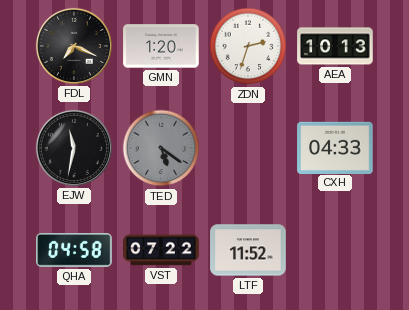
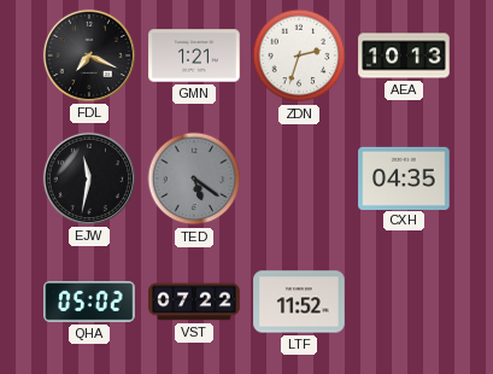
GMN: 1:20 -> 1:21
CXH: 04:33 -> 04:35
QHA: 04:58 -> 05:02
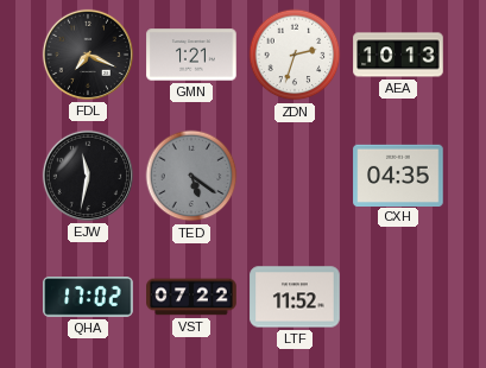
QHA: 05:02 -> 17:02
